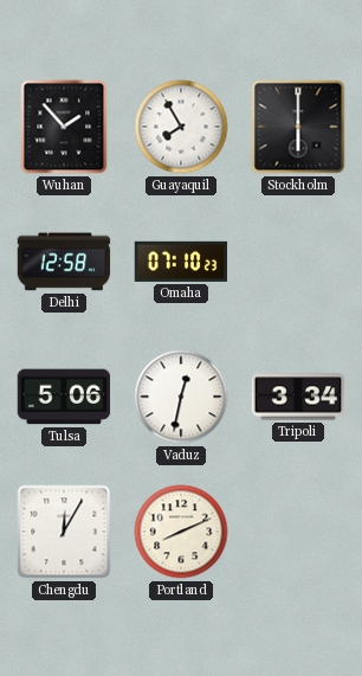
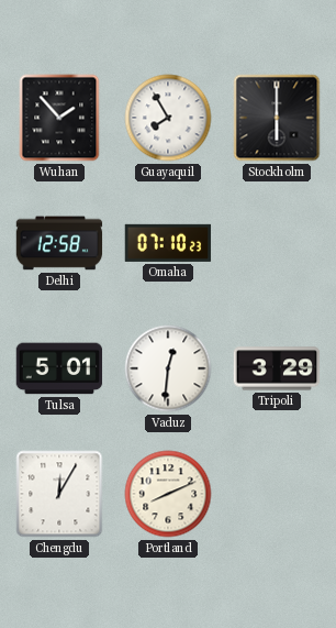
Tulsa: 5:06 -> 5:01
Vaduz: 12:32 -> 12:31
Tripoli: 3:34 -> 3:29
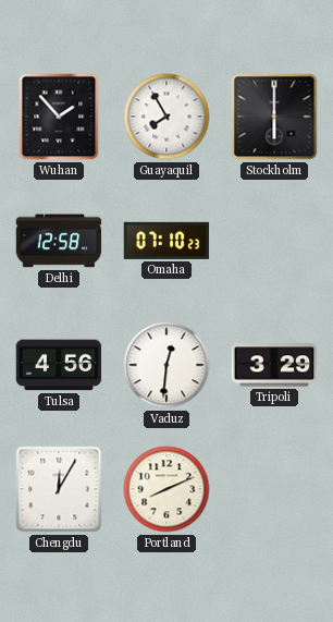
Tulsa: 5:01 -> 4:56
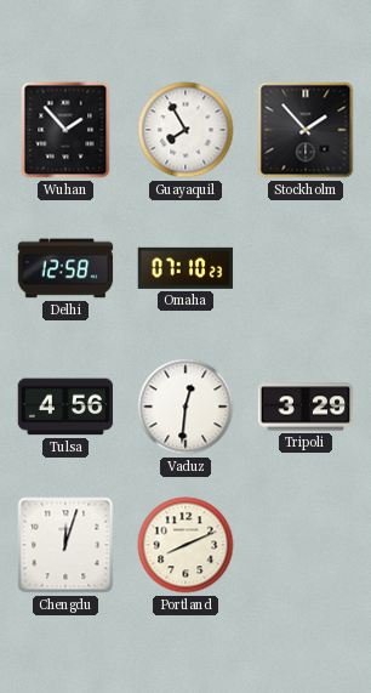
Stockholm: 6:00 -> 1:53
Chengdu: 12:05 -> 12:03
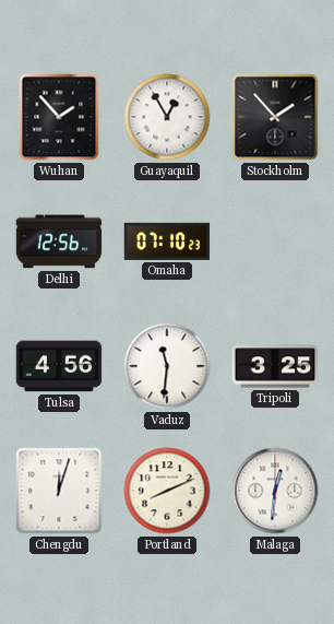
Guayaquil: 7:55 -> 12:55
Delhi: 12:58 -> 12:56
Vaduz: 12:31 -> 11:31
Tripoli: 3:29 -> 3:25
Malaga: none -> 12:31
